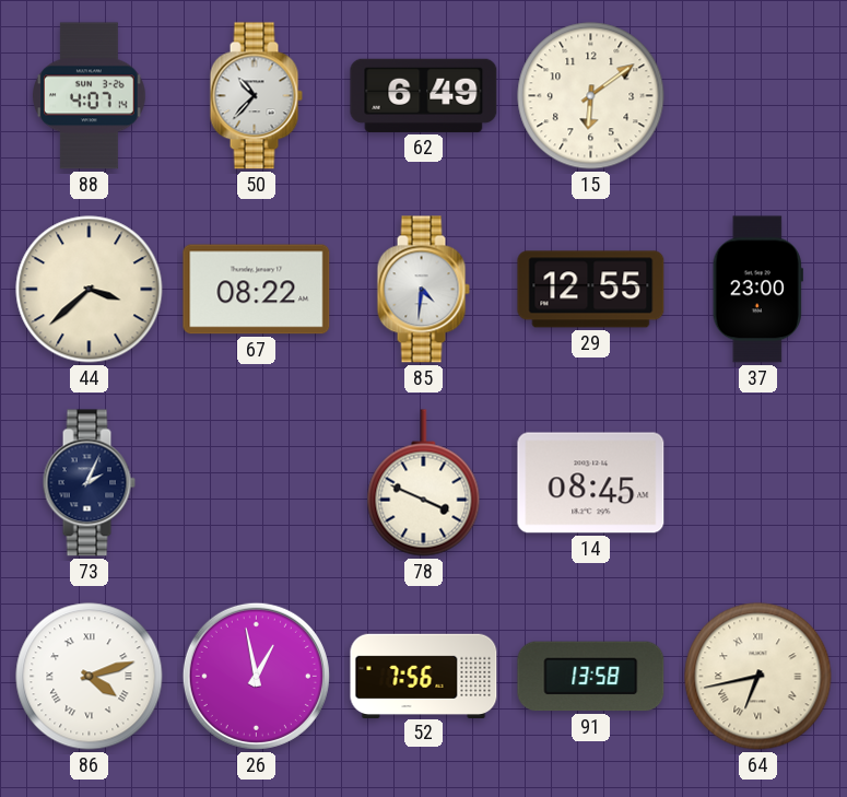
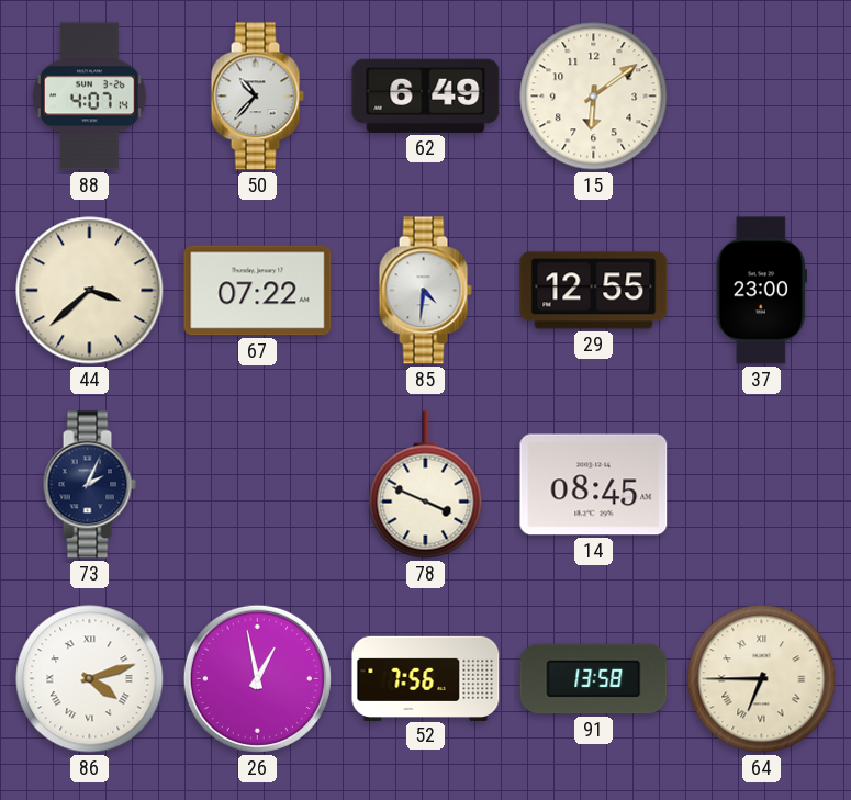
67: 08:22 -> 07:22
64: 6:43 -> 6:45
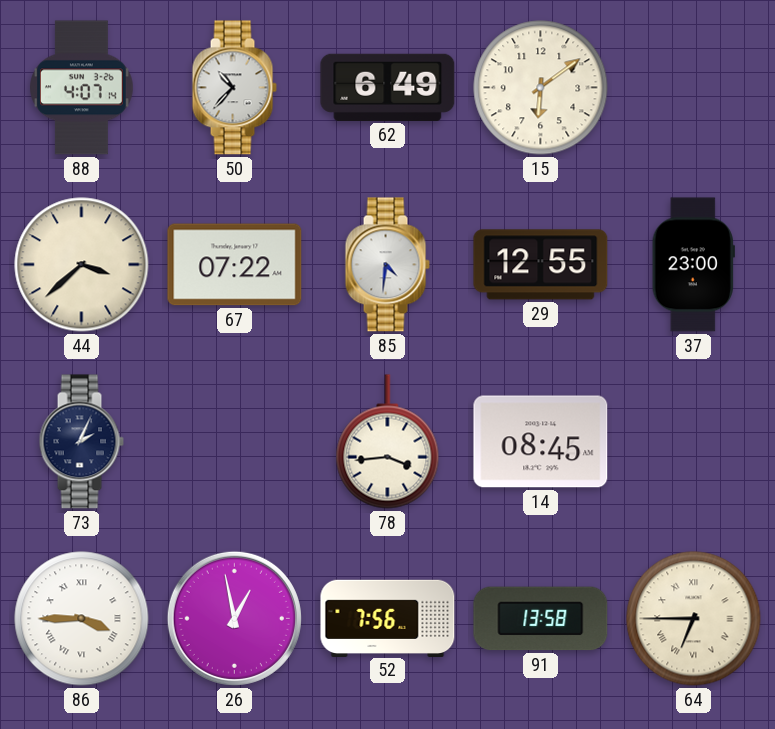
78: 3:49 -> 3:44
86: 4:12 -> 3:45
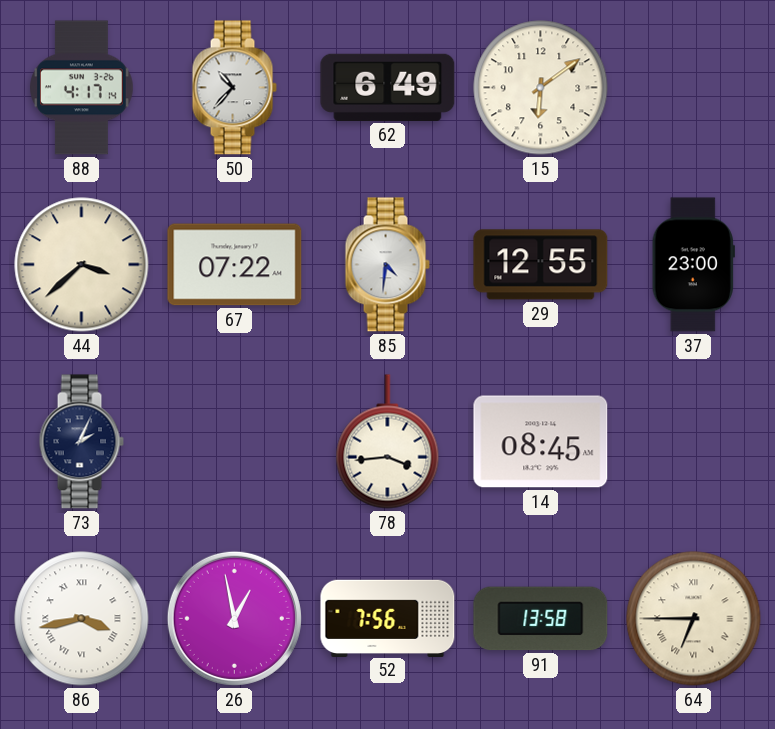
88: 4:07 -> 4:17
86: 3:45 -> 3:43
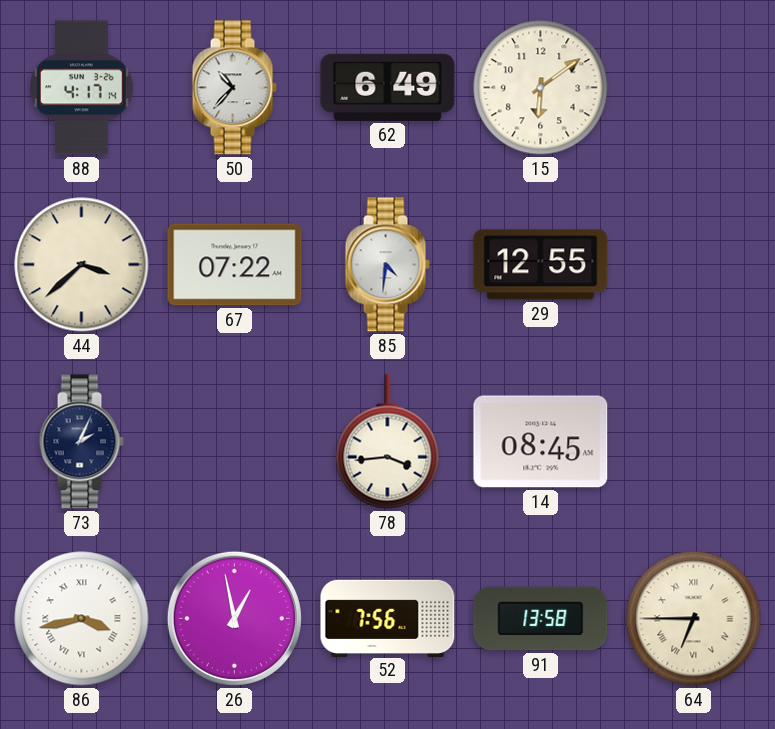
37: 23:00 -> none
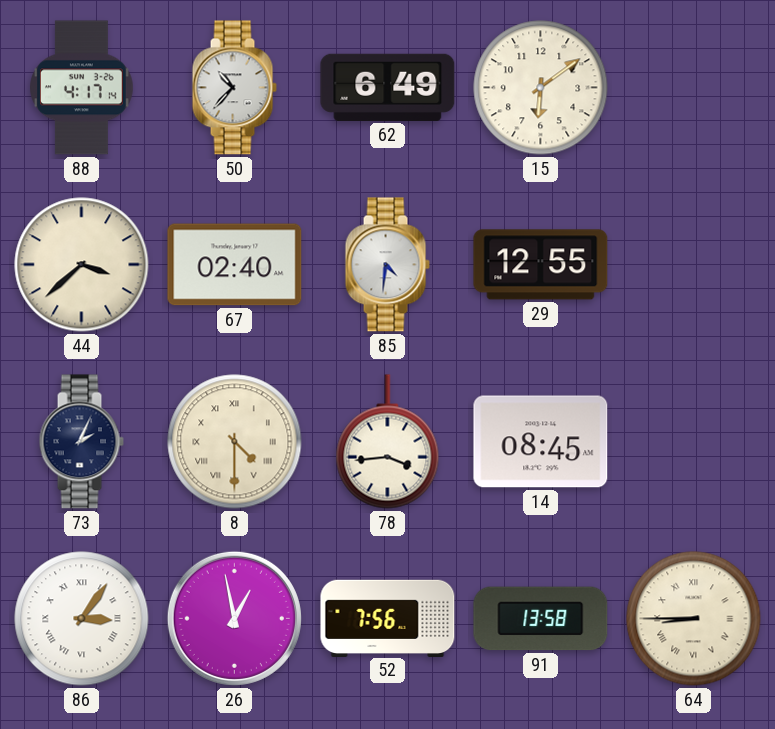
67: 07:22 -> 02:40
8: none -> 4:30
86: 3:43 -> 3:06
64: 6:45 -> 8:45
